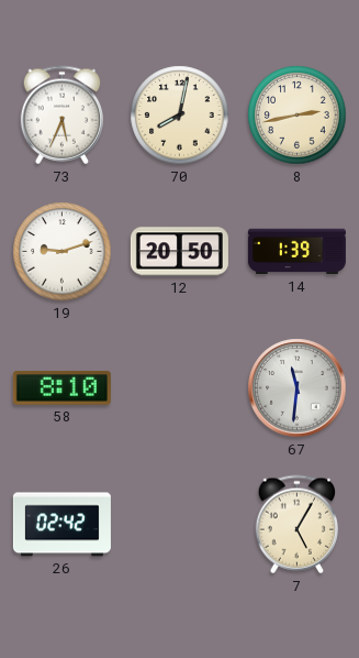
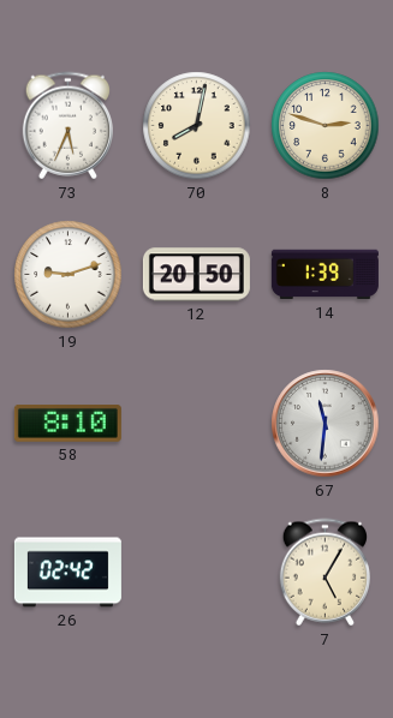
8: 2:43 -> 2:48
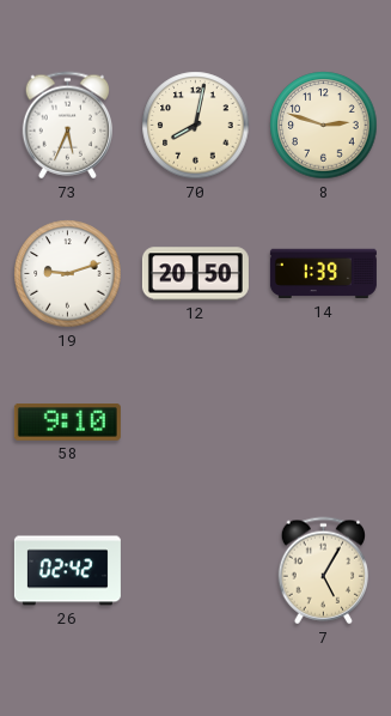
58: 8:10 -> 9:10
67: 11:31 -> none
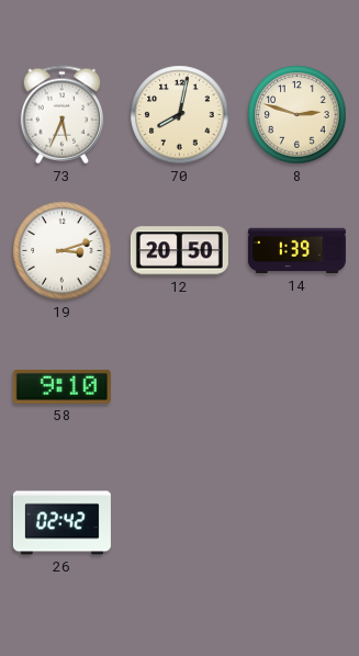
19: 9:12 -> 3:12
7: 5:05 -> none
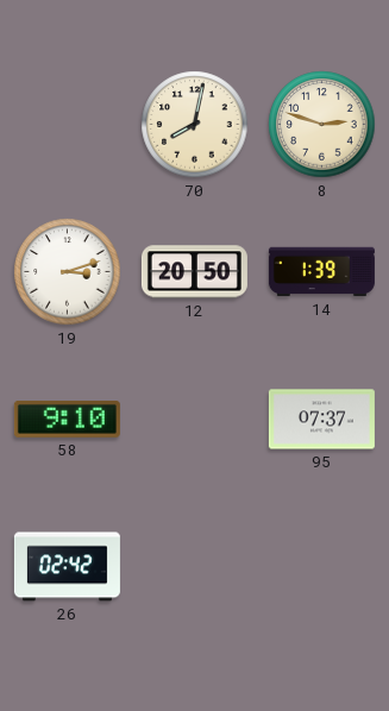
73: 5:34 -> none
95: none -> 07:37
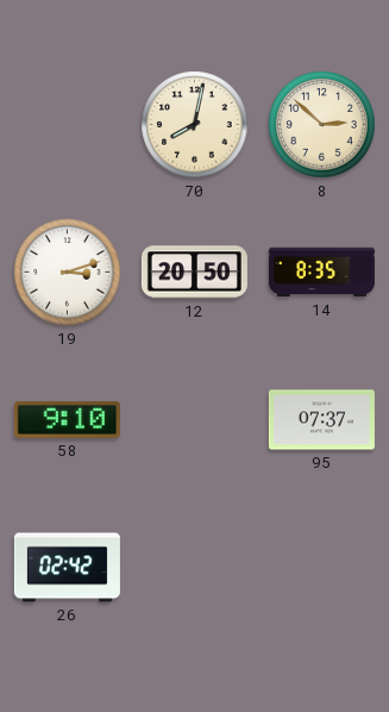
8: 2:48 -> 2:52
14: 1:39 -> 8:35
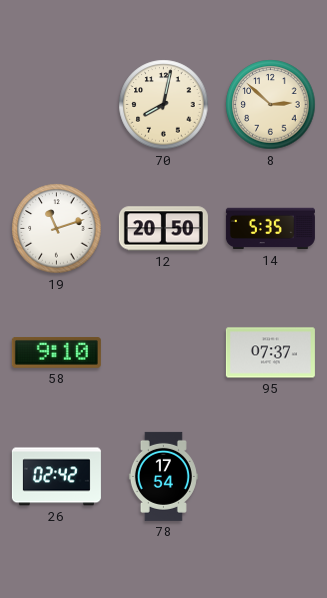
19: 3:12 -> 11:12
14: 8:35 -> 5:35
78: none -> 17:54
